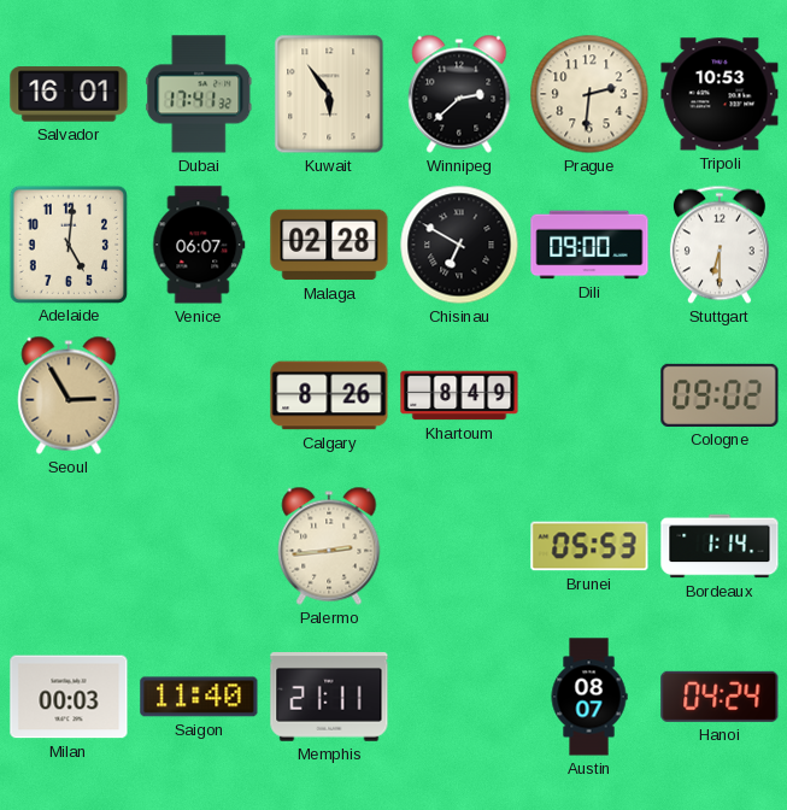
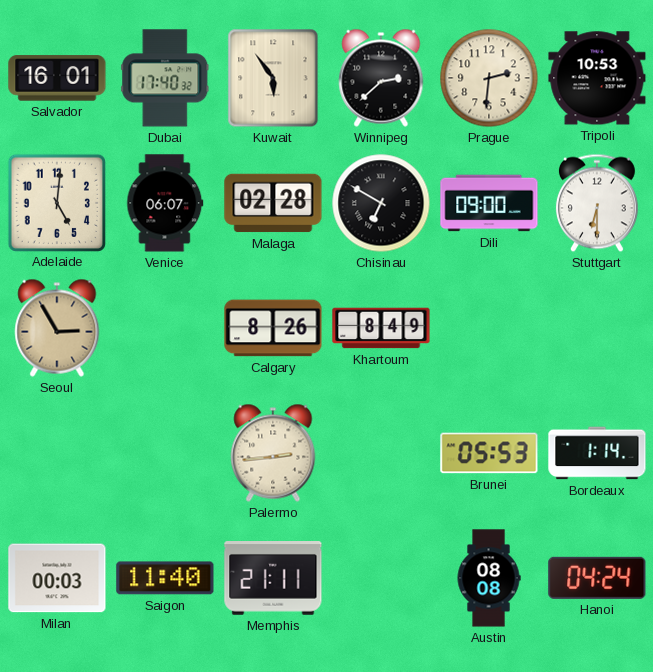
Dubai: 17:41 -> 17:40
Cologne: 09:02 -> none
Austin: 08:07 -> 08:08
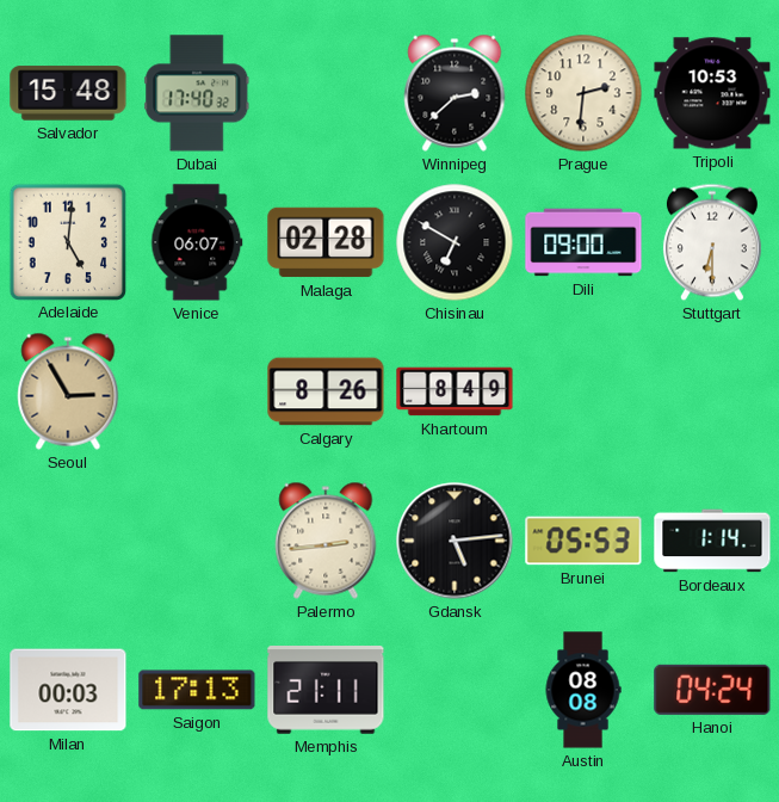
Salvador: 16:01 -> 15:48
Kuwait: 5:54 -> none
Gdansk: none -> 5:14
Saigon: 11:40 -> 17:13
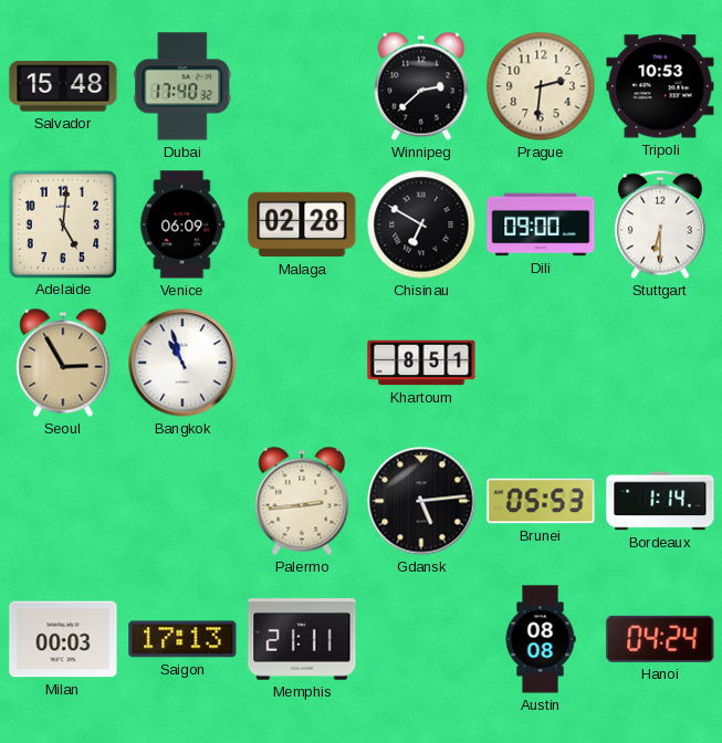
Venice: 06:07 -> 06:09
Bangkok: none -> 10:57
Calgary: 8:26 -> none
Khartoum: 8:49 -> 8:51
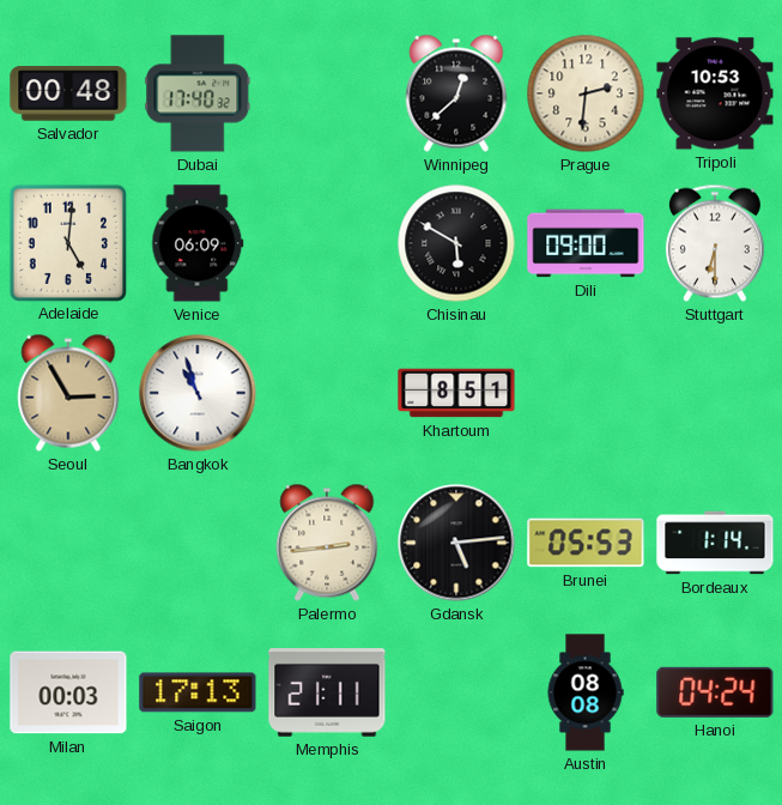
Salvador: 15:48 -> 00:48
Winnipeg: 2:38 -> 12:38
Malaga: 02:28 -> none
Chisinau: 6:50 -> 5:50
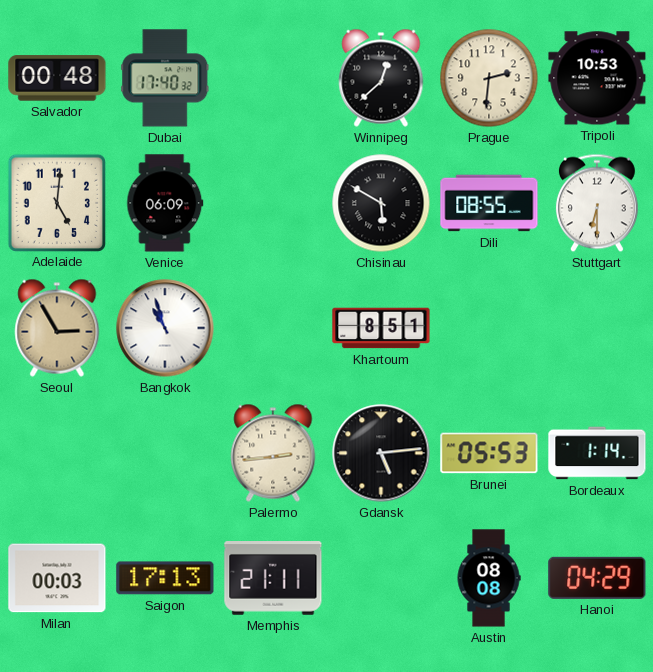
Dili: 09:00 -> 08:55
Hanoi: 04:24 -> 04:29
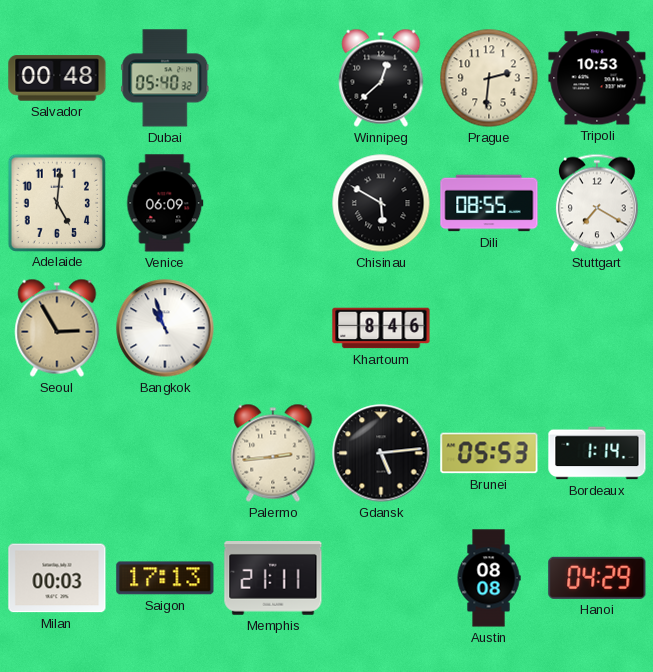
Dubai: 17:40 -> 05:40
Stuttgart: 6:30 -> 7:20
Khartoum: 8:51 -> 8:46
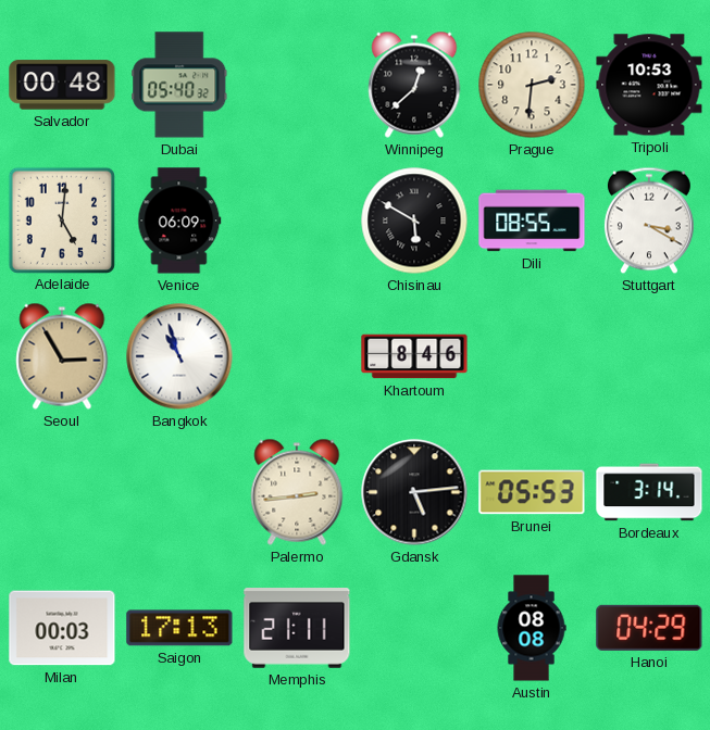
Stuttgart: 7:20 -> 3:20
Bordeaux: 1:14 -> 3:14
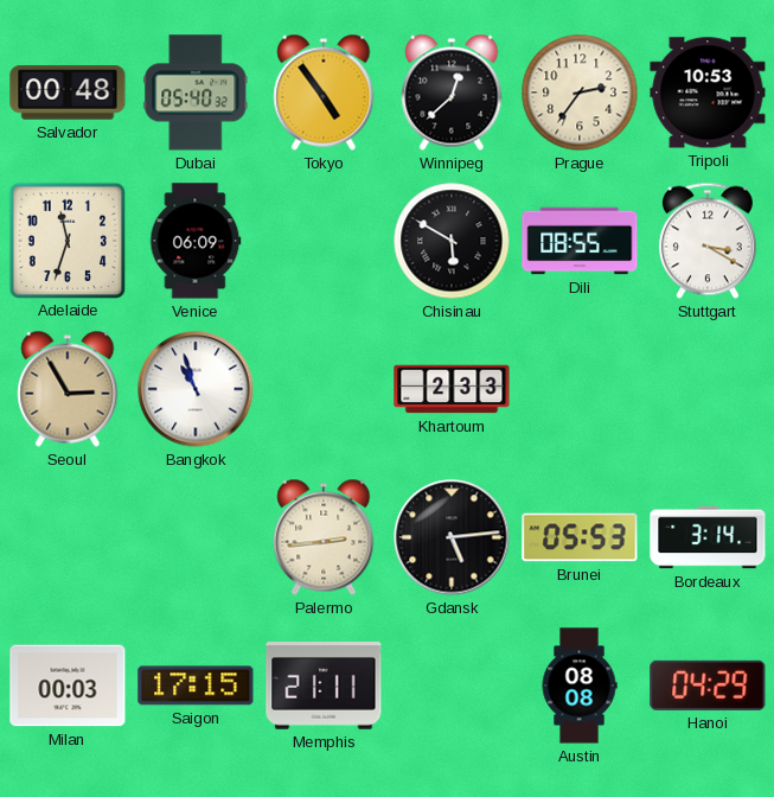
Tokyo: none -> 4:54
Prague: 2:31 -> 2:36
Adelaide: 5:01 -> 11:33
Khartoum: 8:46 -> 2:33
Saigon: 17:13 -> 17:15
